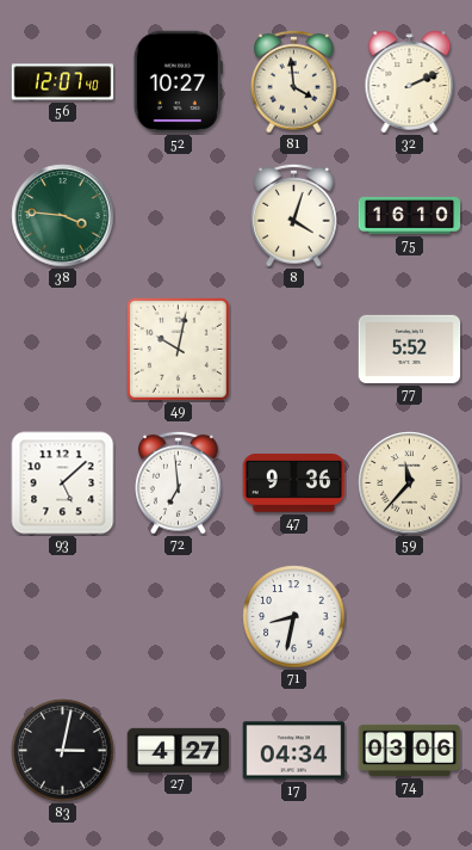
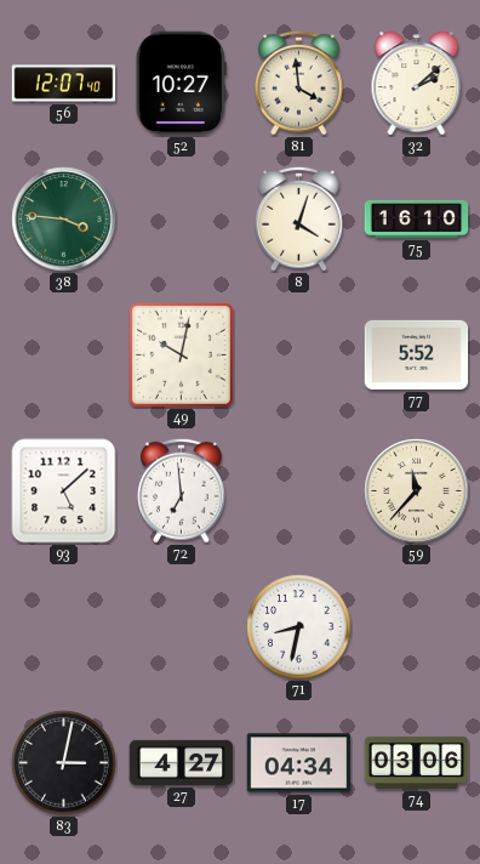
32: 2:11 -> 2:08
47: 9:36 -> none
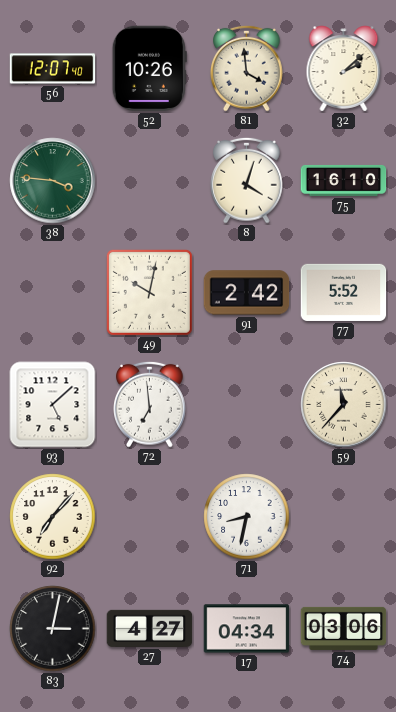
52: 10:27 -> 10:26
91: none -> 2:42
92: none -> 7:07
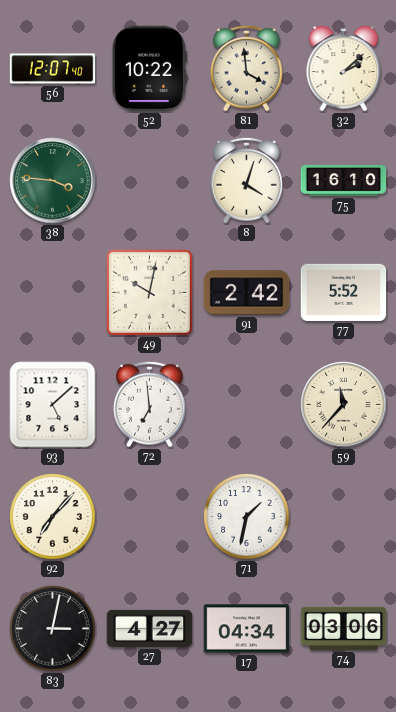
52: 10:26 -> 10:22
71: 8:32 -> 1:32
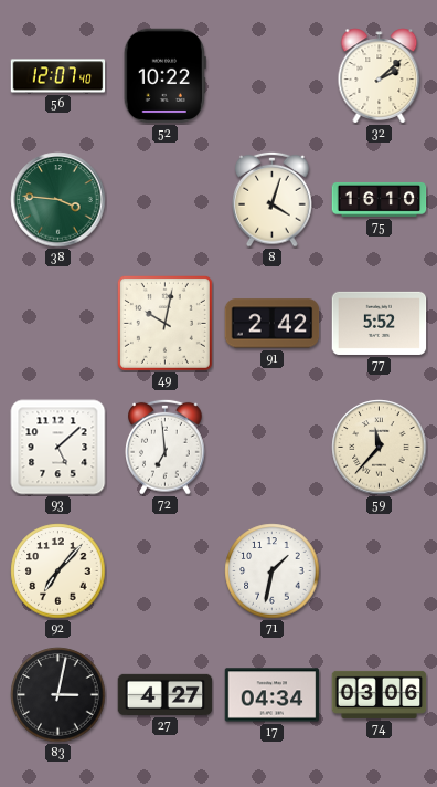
81: 3:59 -> none
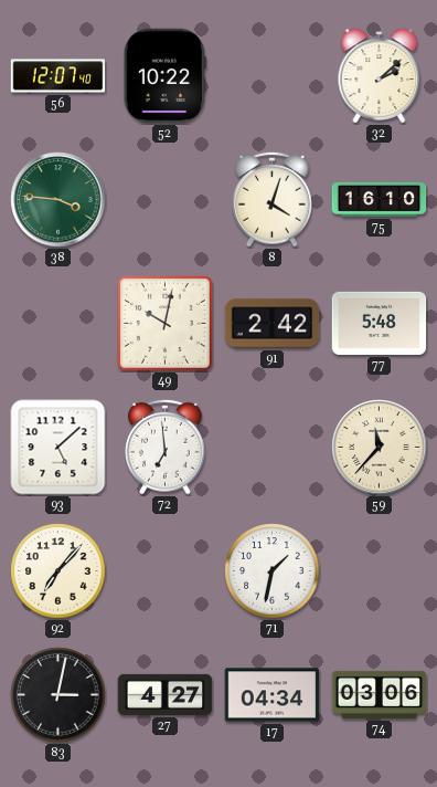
77: 5:52 -> 5:48
